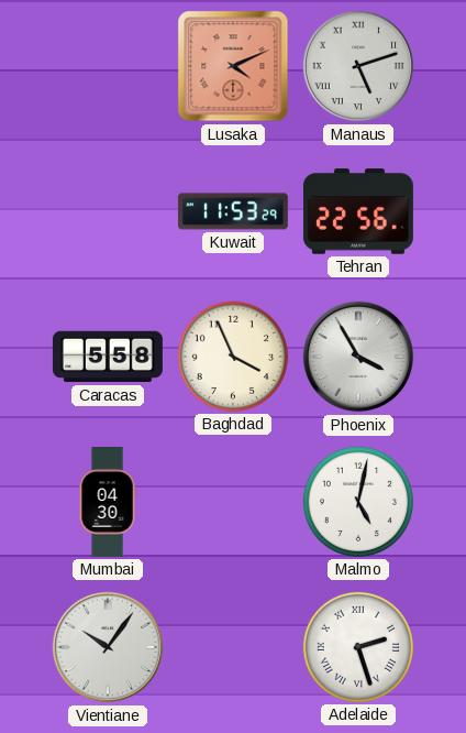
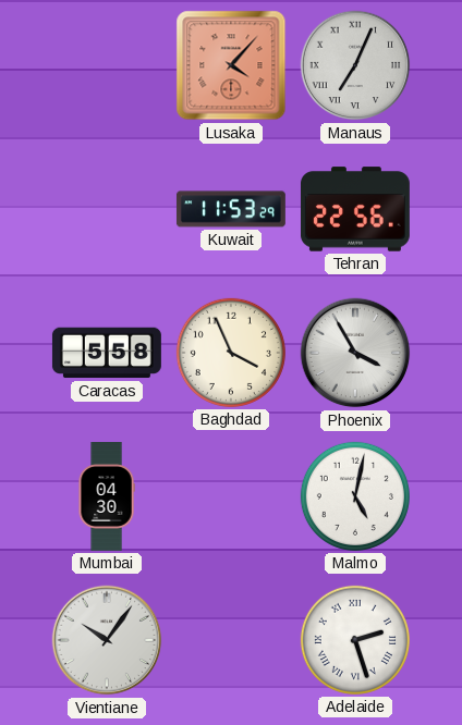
Lusaka: 4:11 -> 4:07
Manaus: 5:12 -> 7:04
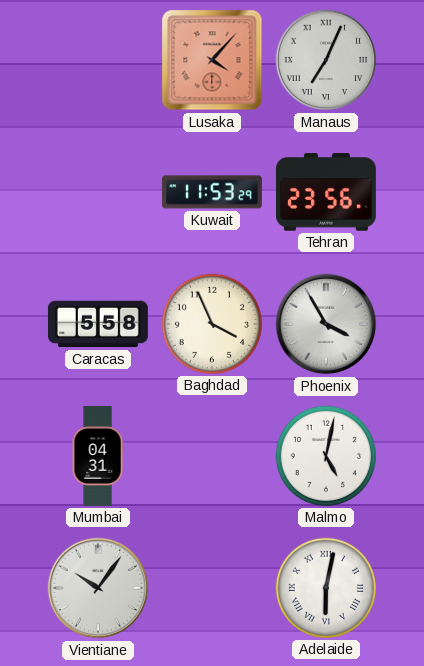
Tehran: 22:56 -> 23:56
Mumbai: 04:30 -> 04:31
Adelaide: 2:27 -> 6:02
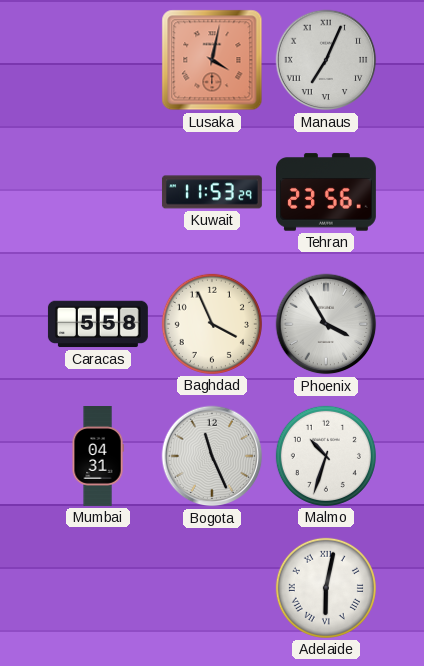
Lusaka: 4:07 -> 4:02
Bogota: none -> 11:26
Malmo: 5:02 -> 10:33
Vientiane: 10:06 -> none
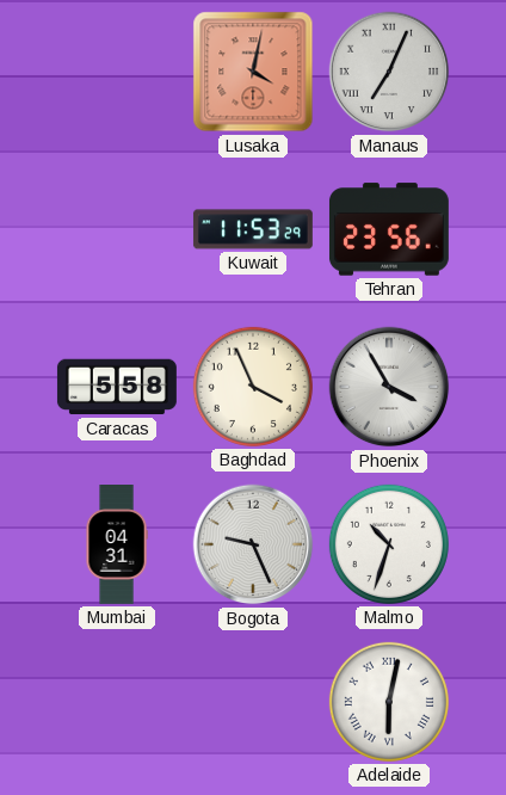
Bogota: 11:26 -> 9:26
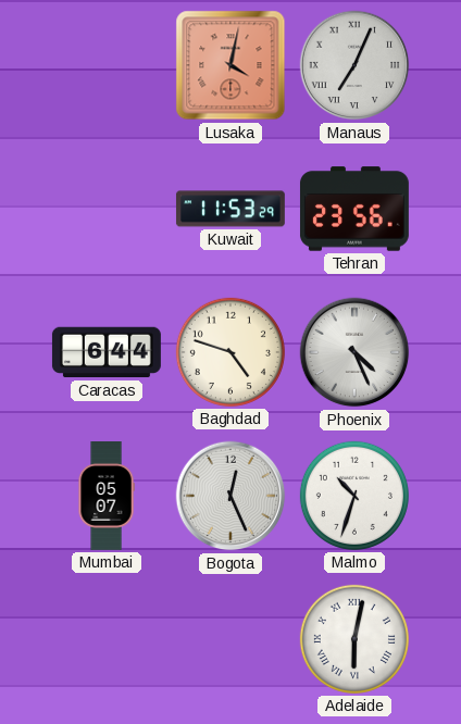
Caracas: 5:58 -> 6:44
Baghdad: 3:56 -> 4:48
Phoenix: 3:55 -> 4:26
Mumbai: 04:31 -> 05:07
Bogota: 9:26 -> 12:26
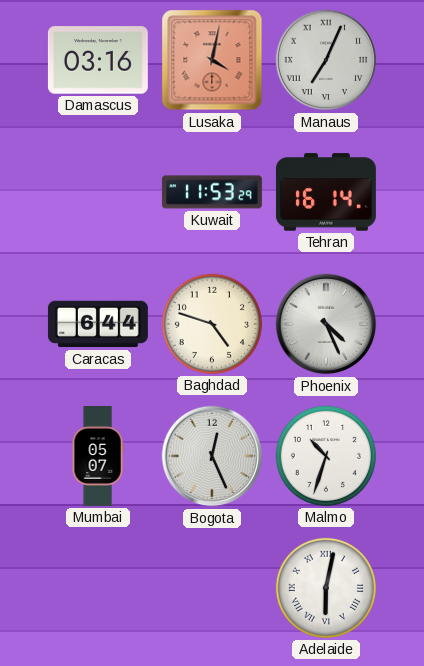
Damascus: none -> 03:16
Tehran: 23:56 -> 16:14
